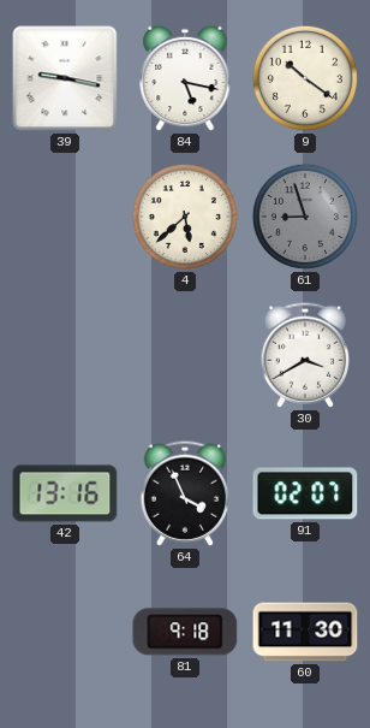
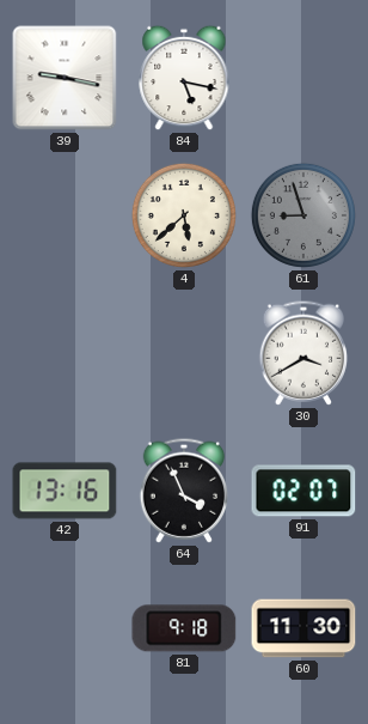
9: 10:21 -> none
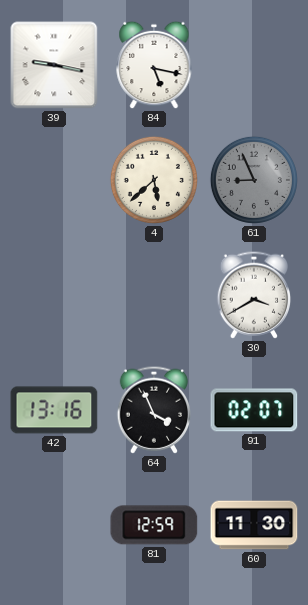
61: 8:57 -> 8:56
81: 9:18 -> 12:59
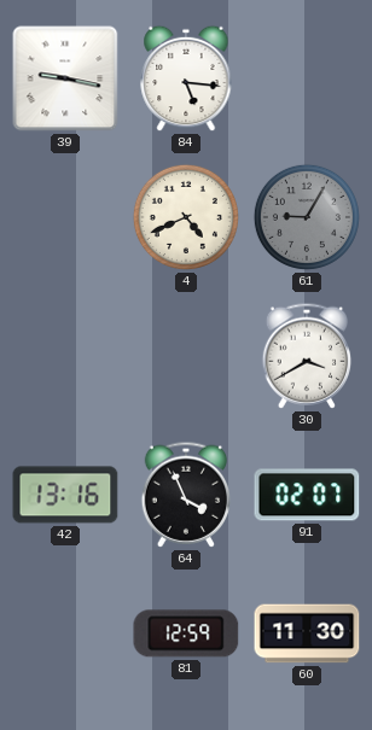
84: 5:17 -> 5:16
4: 5:38 -> 4:41
61: 8:56 -> 9:05
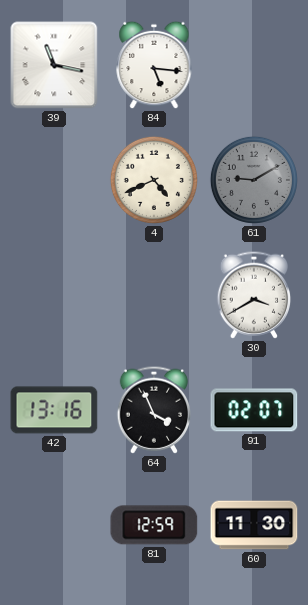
39: 9:17 -> 11:17
61: 9:05 -> 9:10
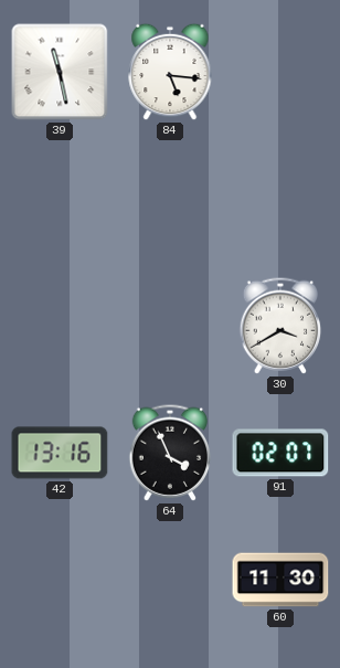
39: 11:17 -> 11:28
4: 4:41 -> none
61: 9:10 -> none
81: 12:59 -> none
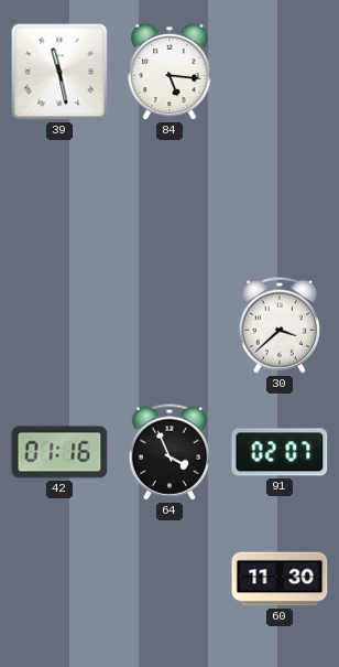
30: 3:40 -> 3:38
42: 13:16 -> 01:16
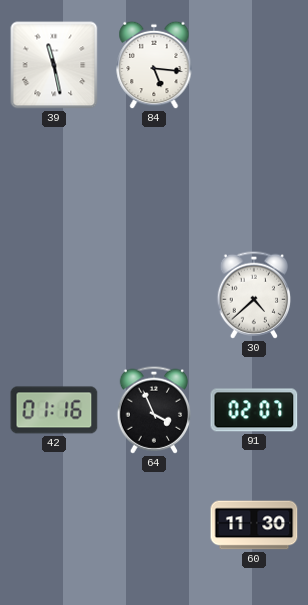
30: 3:38 -> 4:38
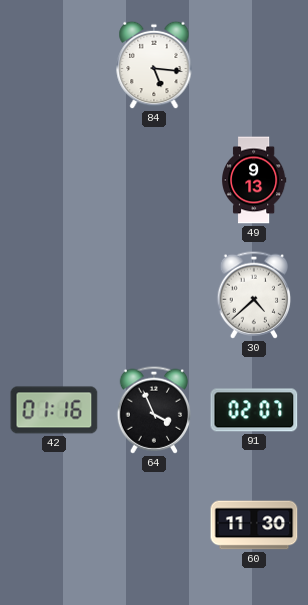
39: 11:28 -> none
49: none -> 9:13
